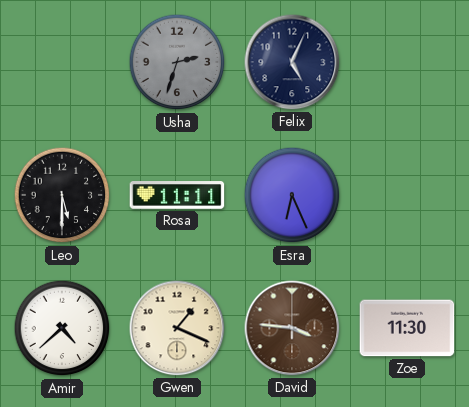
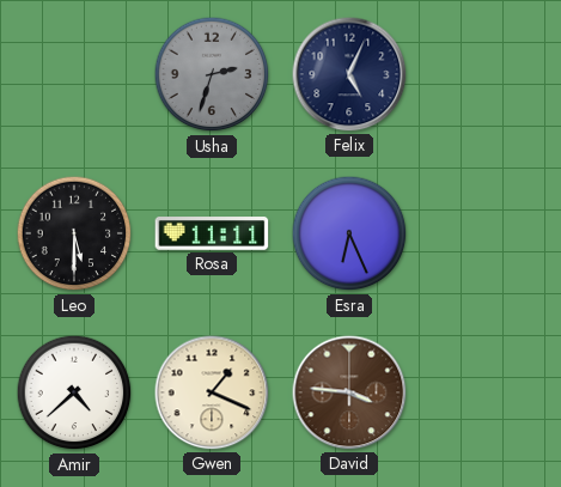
Zoe: 11:30 -> none
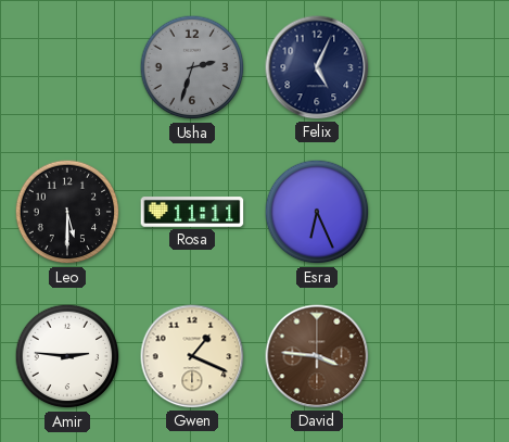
Amir: 4:38 -> 2:46
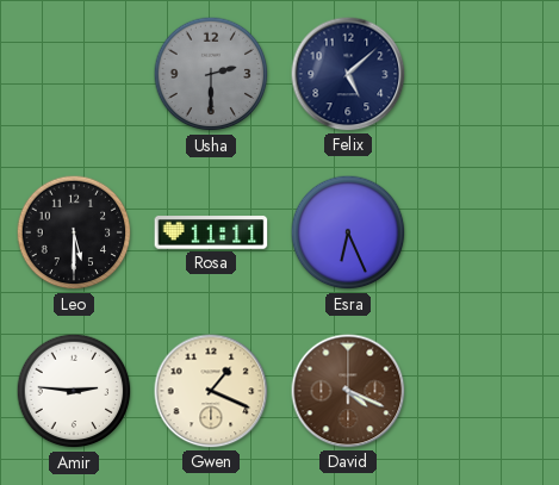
Usha: 2:33 -> 2:30
Felix: 5:04 -> 5:08
David: 3:46 -> 4:19
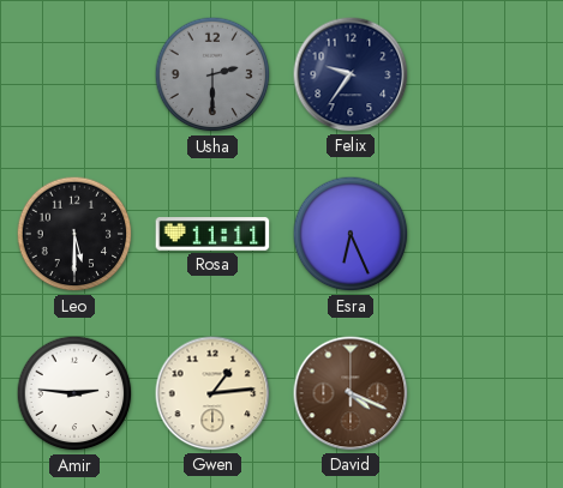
Felix: 5:08 -> 9:36
Gwen: 1:19 -> 1:14
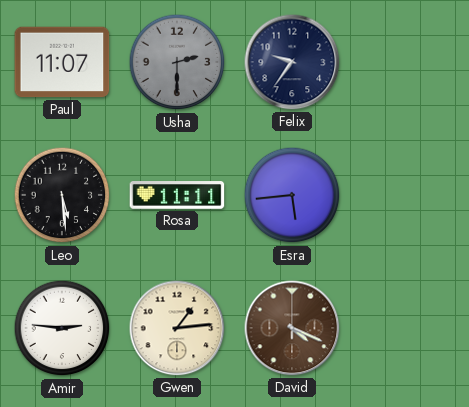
Paul: none -> 11:07
Leo: 5:30 -> 5:29
Esra: 6:26 -> 5:44
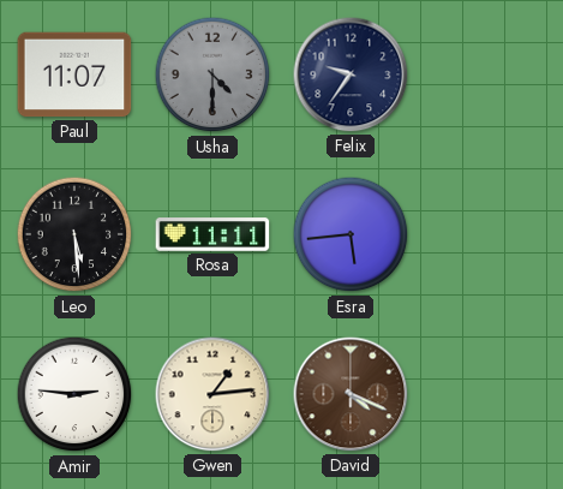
Usha: 2:30 -> 4:30
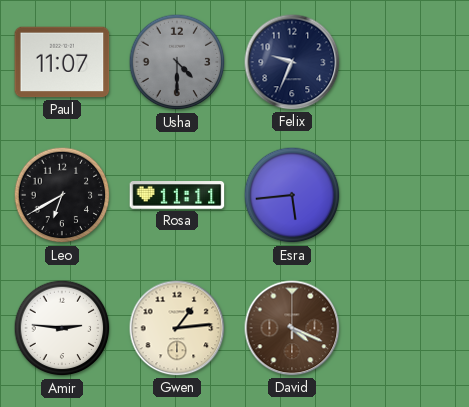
Felix: 9:36 -> 9:34
Leo: 5:29 -> 6:40
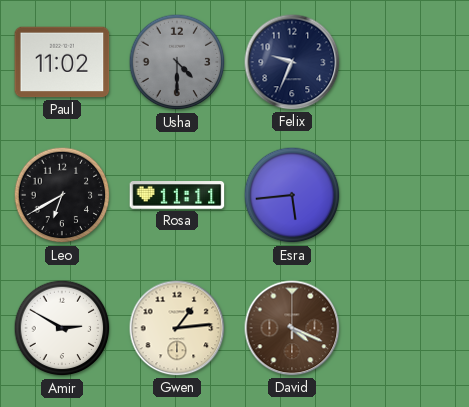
Paul: 11:07 -> 11:02
Amir: 2:46 -> 2:50
